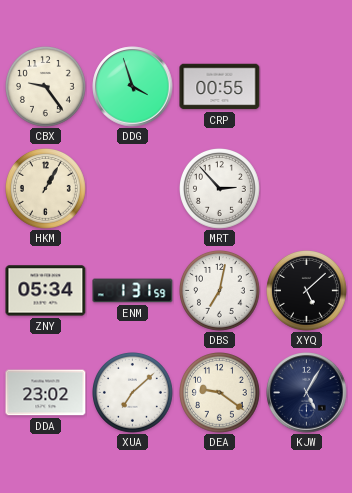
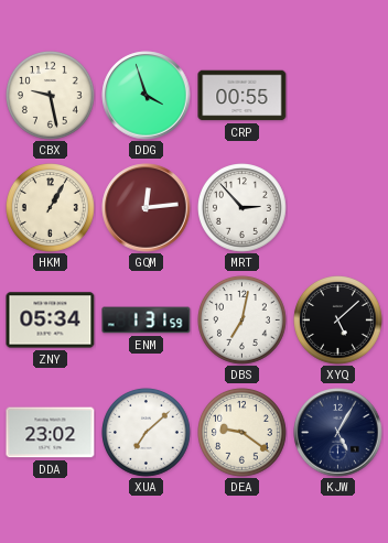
CBX: 9:24 -> 9:28
GQM: none -> 12:14
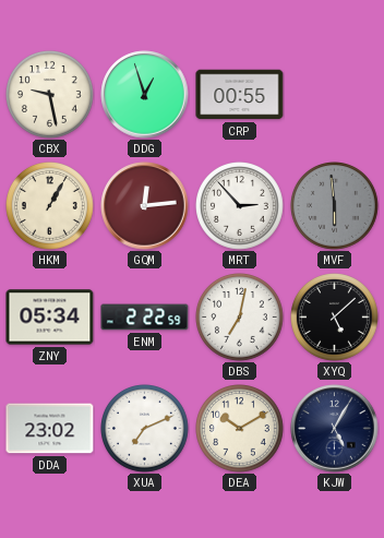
DDG: 3:57 -> 12:57
MVF: none -> 5:59
ENM: 1:31 -> 2:22
XUA: 7:08 -> 7:11
DEA: 9:21 -> 10:10
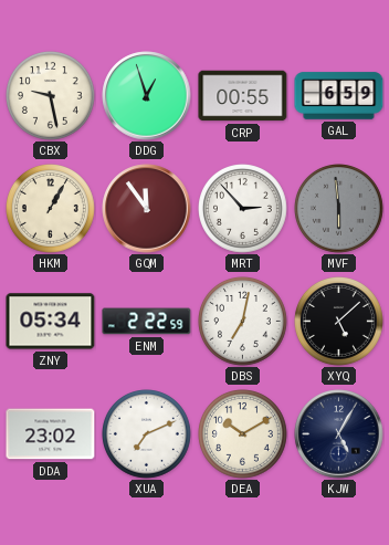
GAL: none -> 6:59
GQM: 12:14 -> 11:54
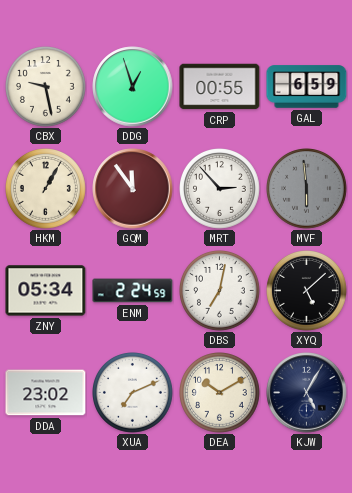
ENM: 2:22 -> 2:24
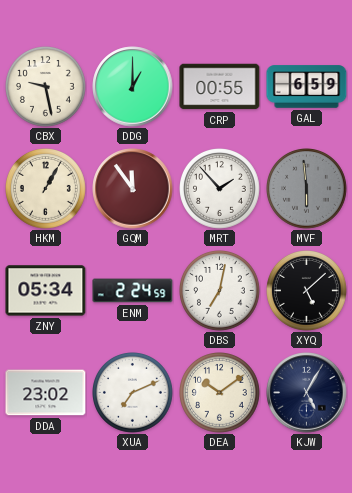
DDG: 12:57 -> 1:00
MRT: 2:53 -> 1:53
DEA: 10:10 -> 10:09
